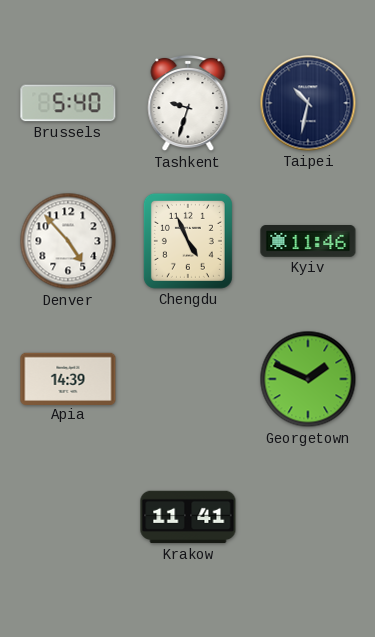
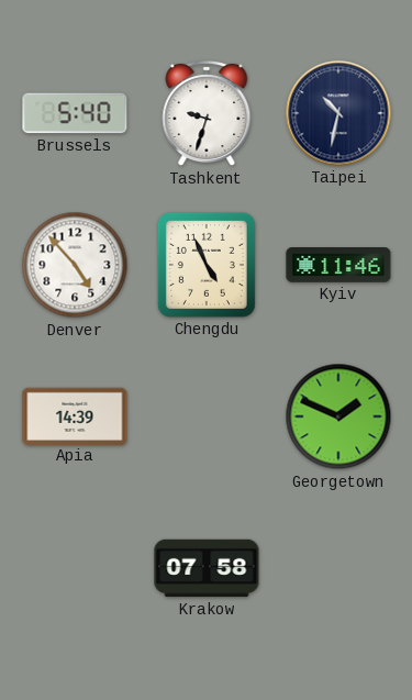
Krakow: 11:41 -> 07:58
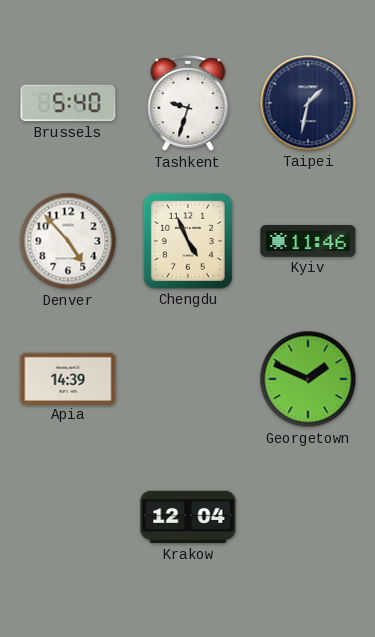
Taipei: 10:32 -> 1:32
Krakow: 07:58 -> 12:04
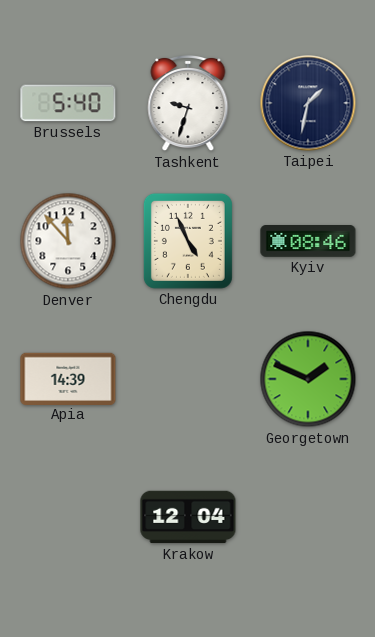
Denver: 4:53 -> 11:53
Kyiv: 11:46 -> 08:46
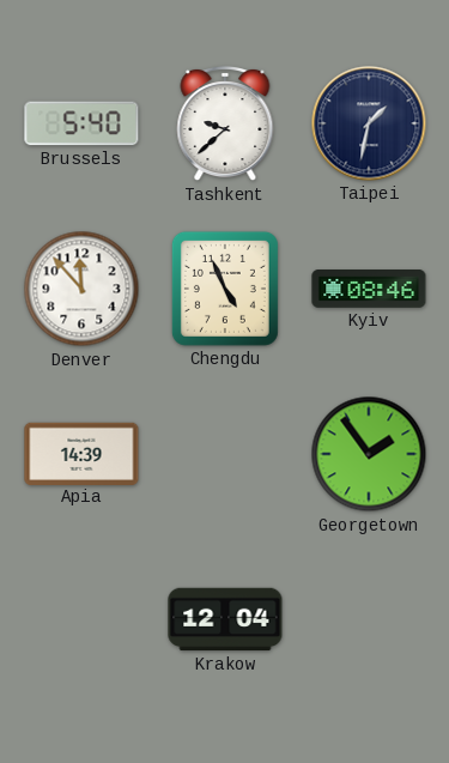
Tashkent: 9:33 -> 9:38
Georgetown: 1:49 -> 1:54
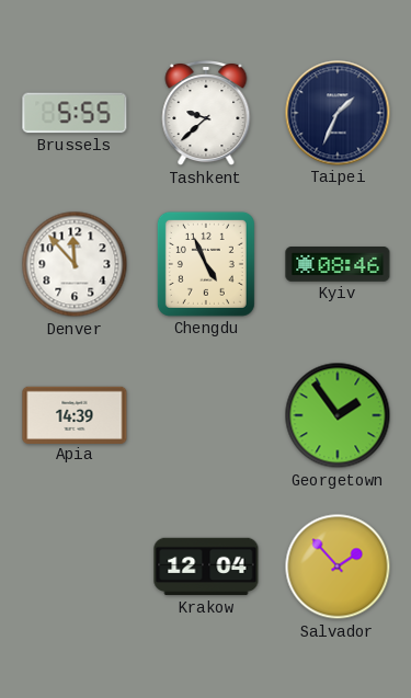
Brussels: 5:40 -> 5:55
Taipei: 1:32 -> 1:34
Salvador: none -> 1:53
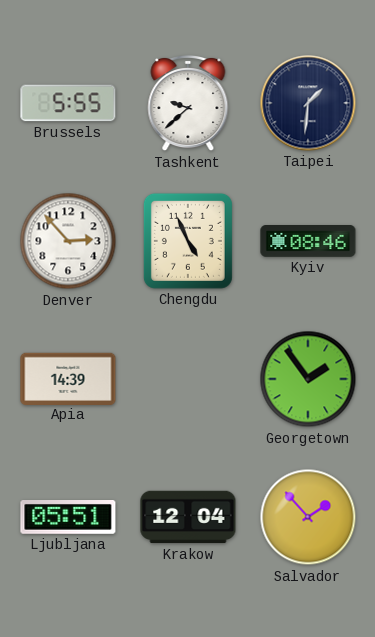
Taipei: 1:34 -> 1:31
Denver: 11:53 -> 2:53
Ljubljana: none -> 05:51
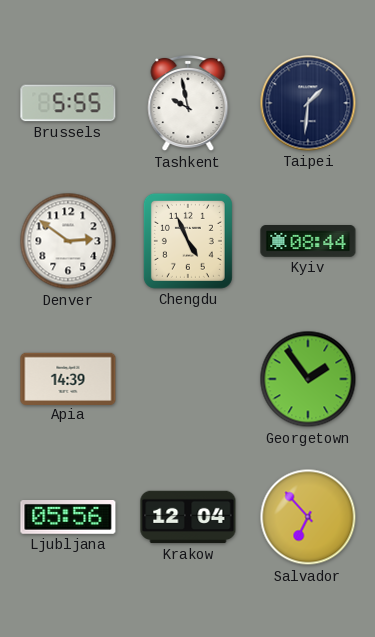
Tashkent: 9:38 -> 9:58
Denver: 2:53 -> 2:51
Kyiv: 08:46 -> 08:44
Ljubljana: 05:51 -> 05:56
Salvador: 1:53 -> 6:53
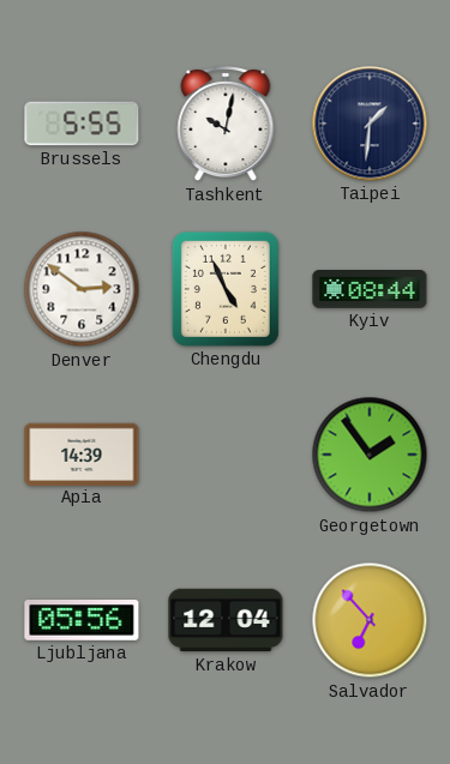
Tashkent: 9:58 -> 10:02
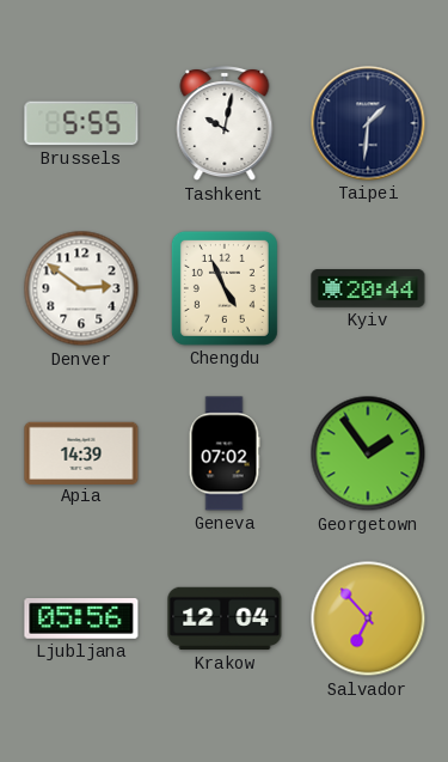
Kyiv: 08:44 -> 20:44
Geneva: none -> 07:02
